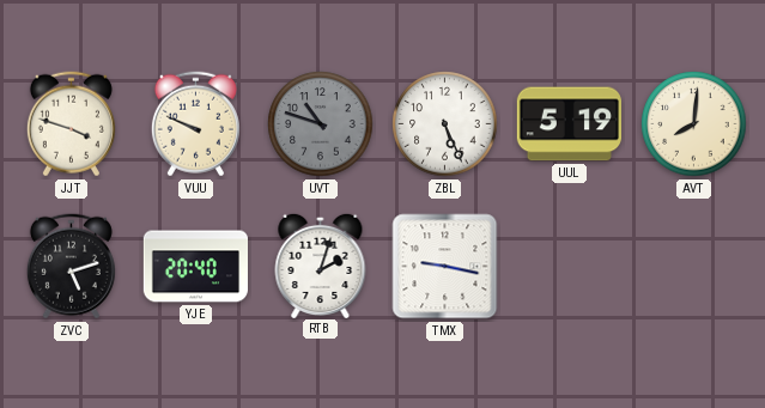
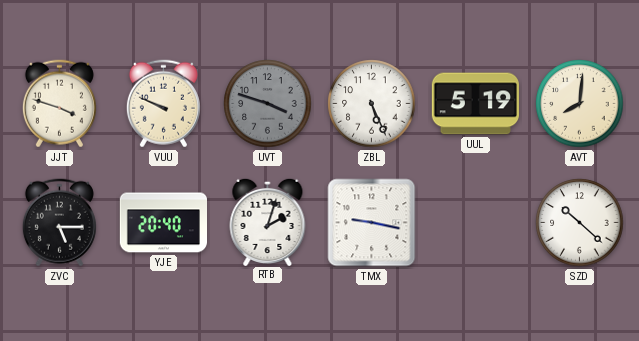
UVT: 10:48 -> 3:48
ZVC: 5:12 -> 5:15
SZD: none -> 10:22
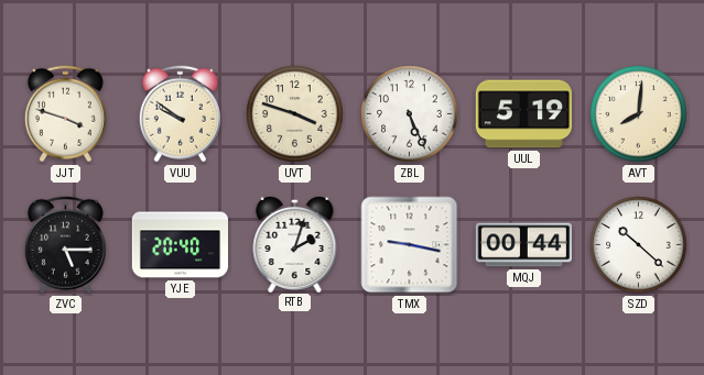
VUU: 9:49 -> 9:51
UVT dial: grey -> cream
MQJ: none -> 00:44
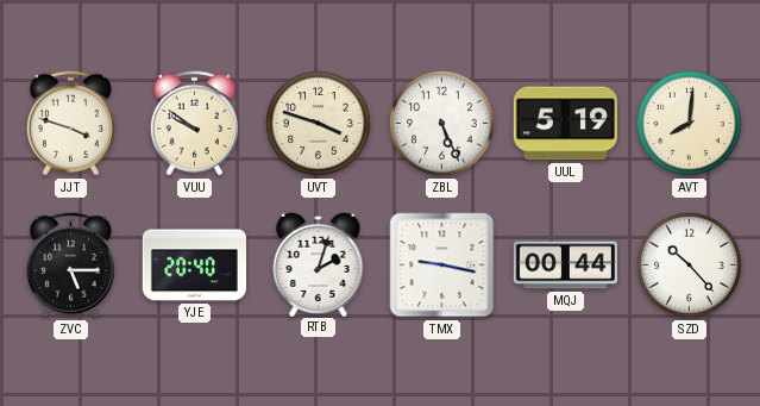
SZD: 10:22 -> 10:23
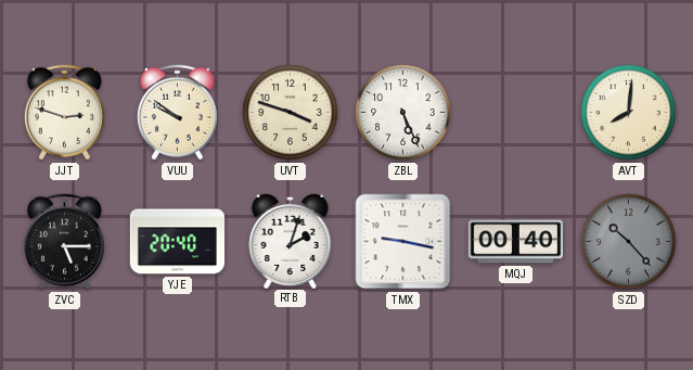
JJT: 3:48 -> 2:48
UUL: 5:19 -> none
MQJ: 00:44 -> 00:40
SZD dial: white -> grey
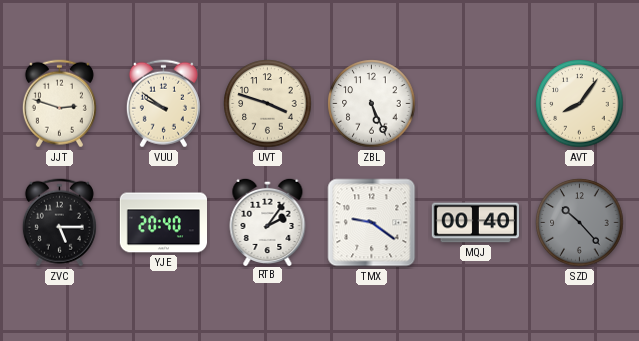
AVT: 8:01 -> 8:06
RTB: 2:03 -> 2:06
TMX: 9:17 -> 9:21
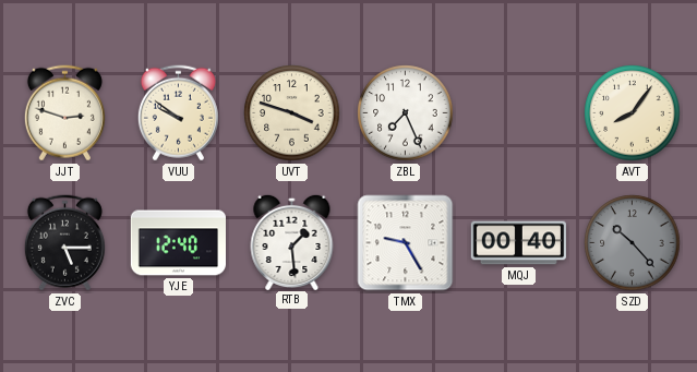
ZBL: 5:26 -> 7:26
YJE: 20:40 -> 12:40
RTB: 2:06 -> 1:29
TMX: 9:21 -> 9:25
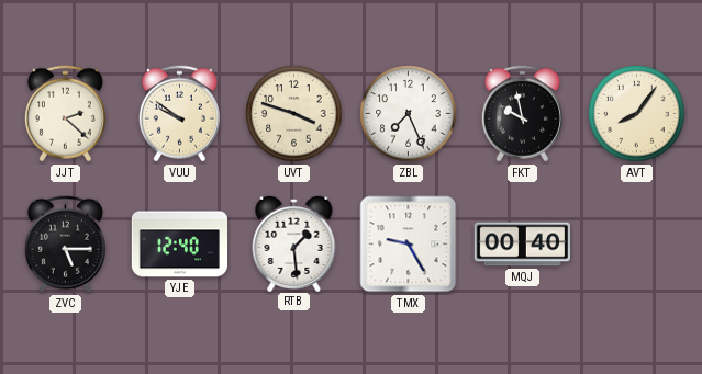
JJT: 2:48 -> 2:22
FKT: none -> 9:58
SZD: 10:23 -> none
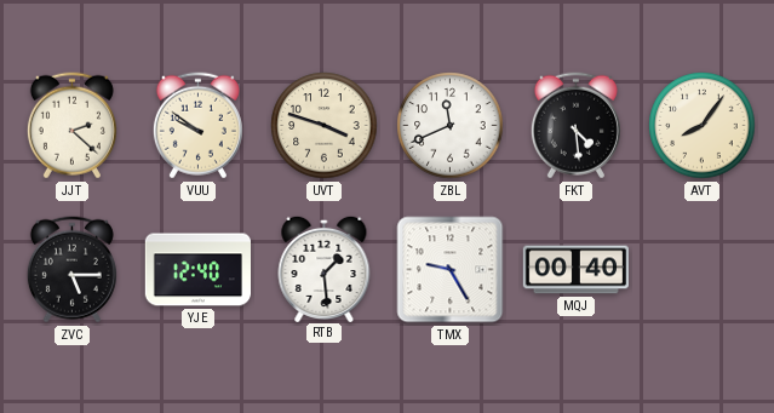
ZBL: 7:26 -> 11:41
FKT: 9:58 -> 4:29
